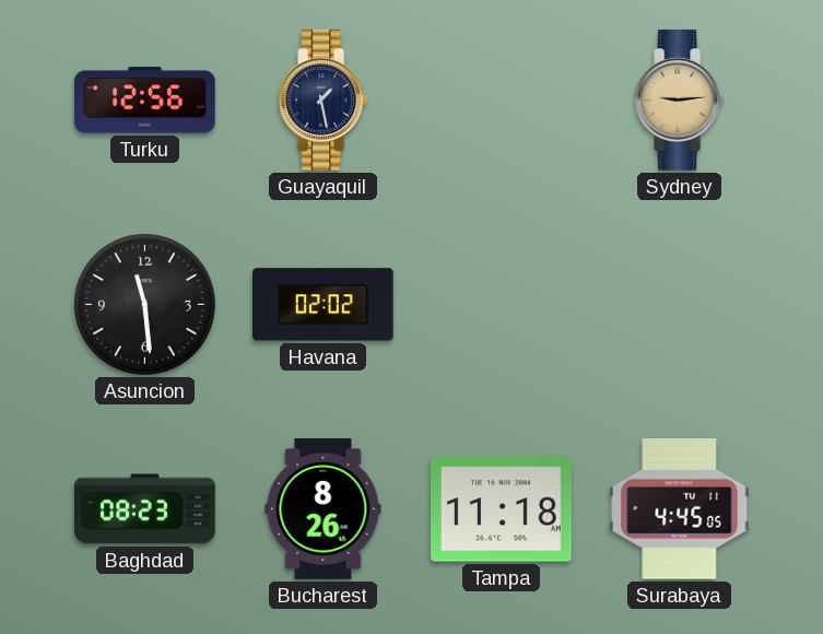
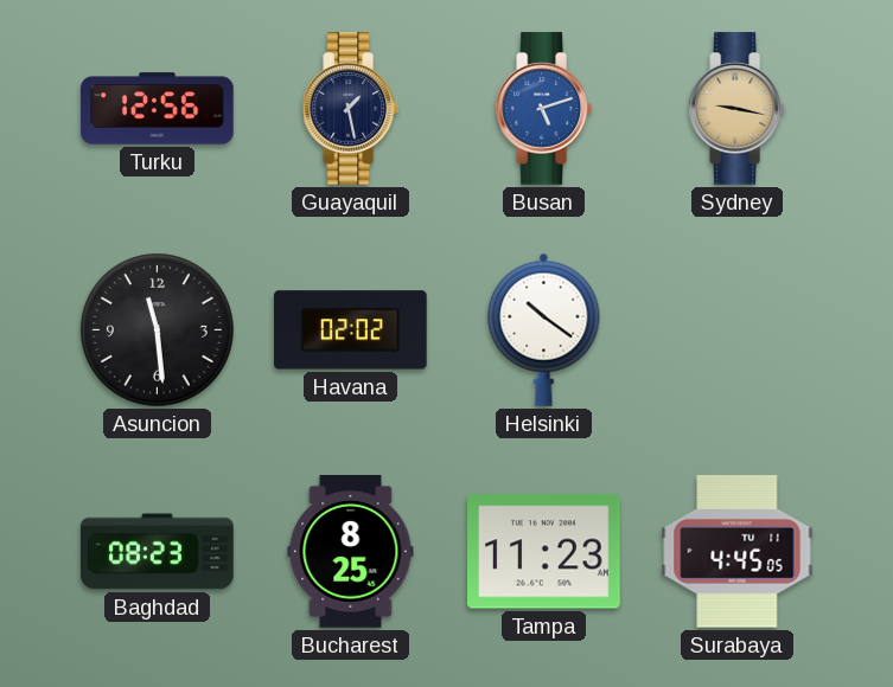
Busan: none -> 5:12
Sydney: 9:14 -> 9:17
Helsinki: none -> 10:21
Bucharest: 8:26 -> 8:25
Tampa: 11:18 -> 11:23
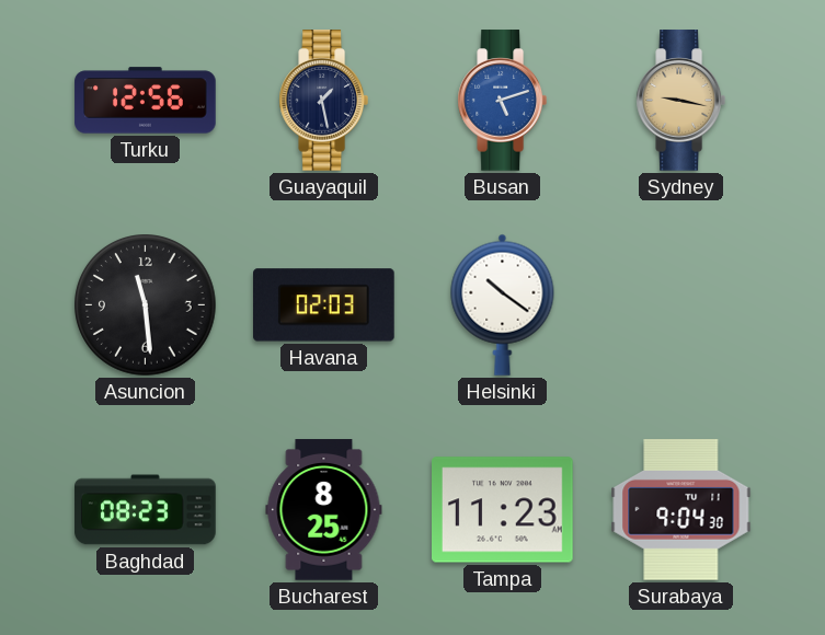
Havana: 02:02 -> 02:03
Surabaya: 4:45 -> 9:04
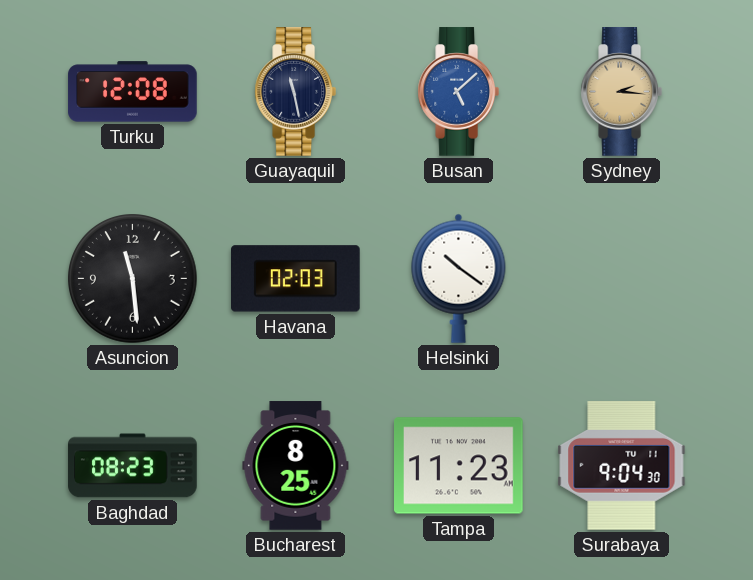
Turku: 12:56 -> 12:08
Guayaquil: 1:28 -> 11:28
Busan: 5:12 -> 5:08
Sydney: 9:17 -> 2:16
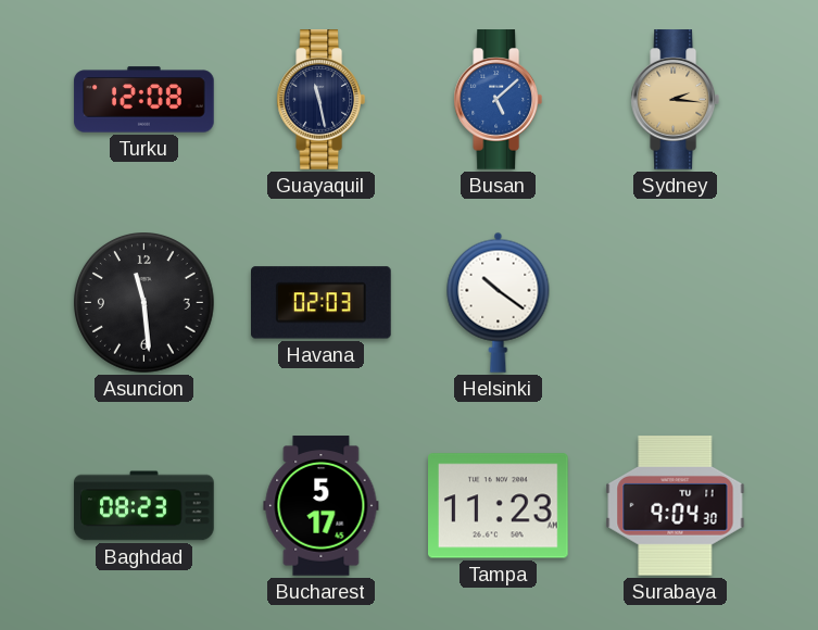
Bucharest: 8:25 -> 5:17
